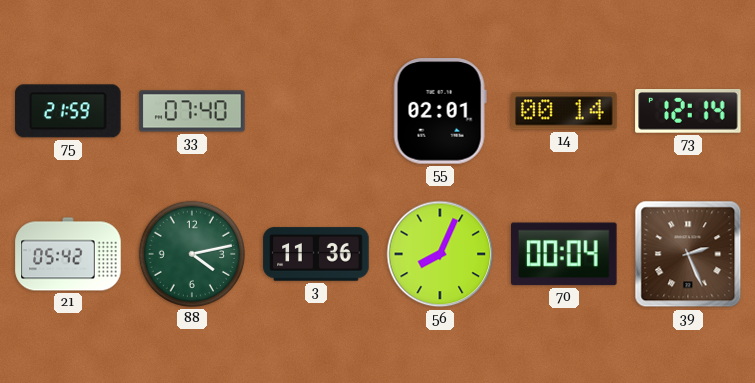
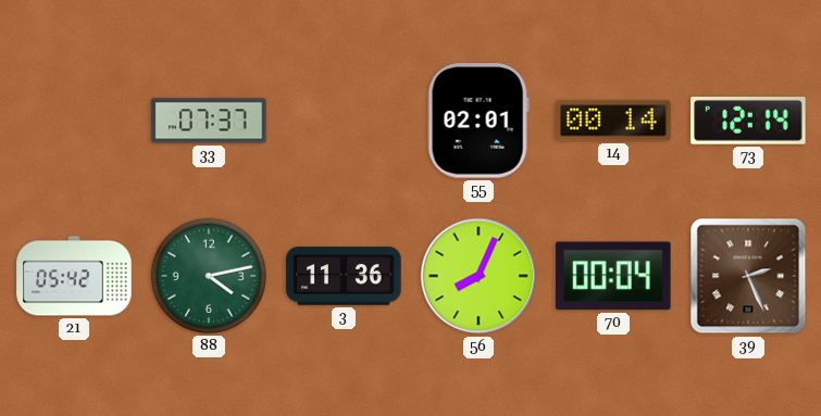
75: 21:59 -> none
33: 07:40 -> 07:37
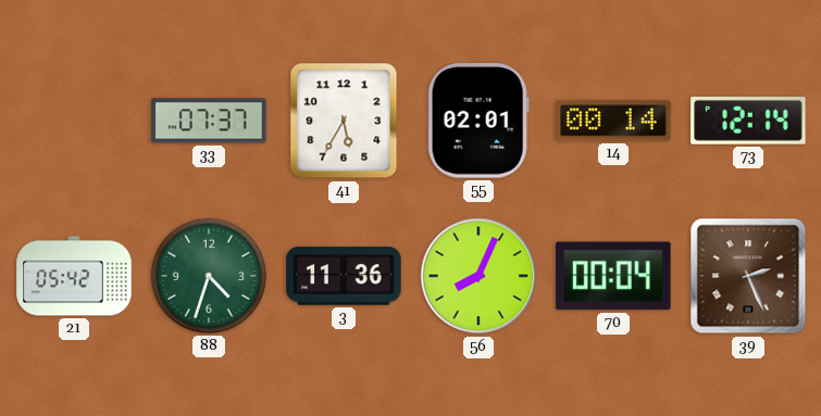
41: none -> 5:35
88: 4:13 -> 4:33
